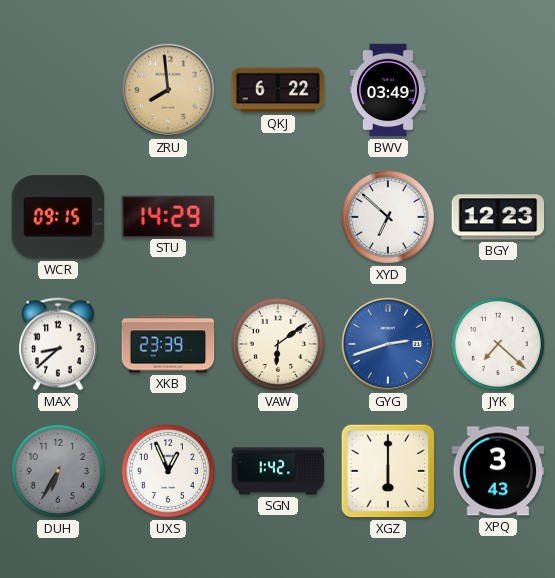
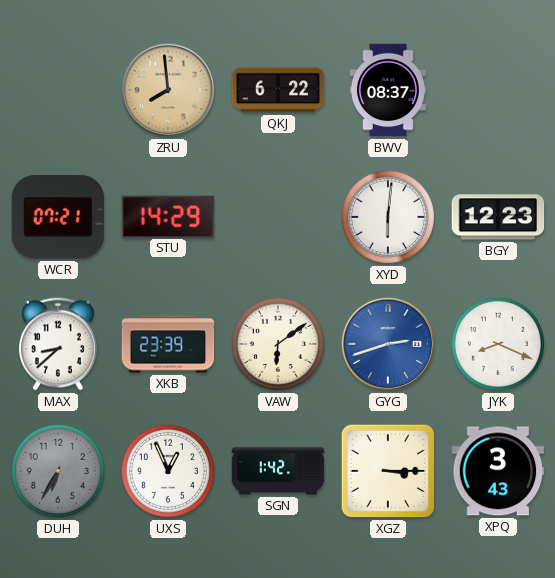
BWV: 03:49 -> 08:37
WCR: 09:15 -> 07:21
XYD: 6:52 -> 6:01
JYK: 7:22 -> 8:19
XGZ: 6:00 -> 3:15
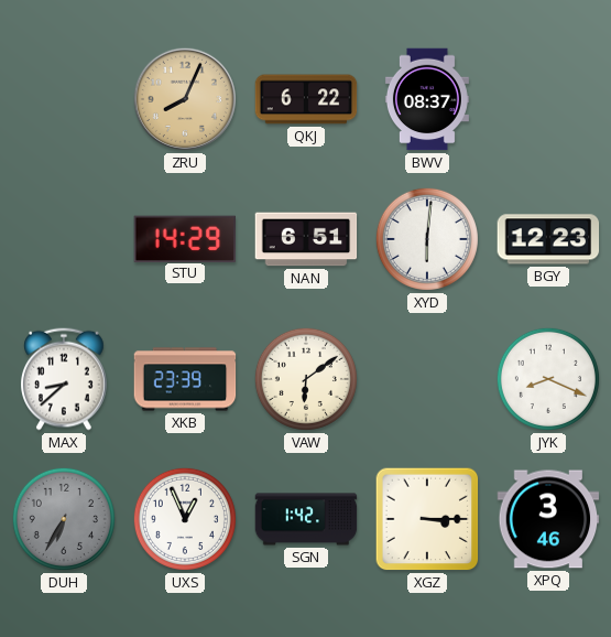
ZRU: 7:59 -> 8:04
WCR: 07:21 -> none
NAN: none -> 6:51
GYG: 2:42 -> none
XPQ: 3:43 -> 3:46
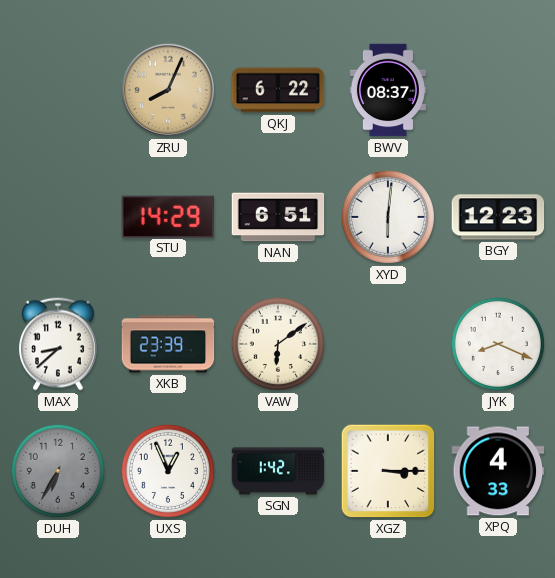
XPQ: 3:46 -> 4:33
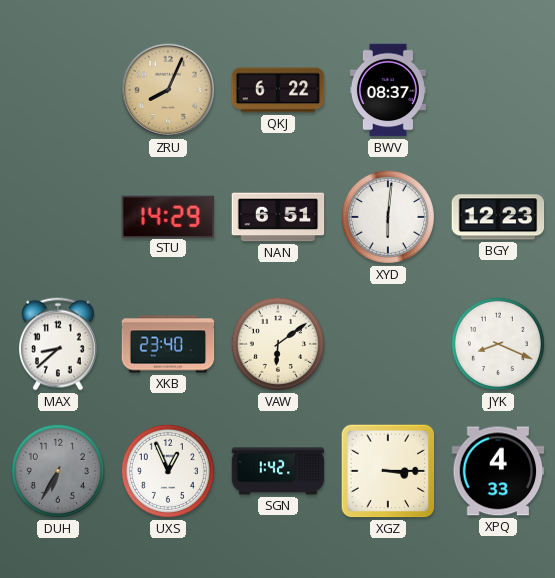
XKB: 23:39 -> 23:40
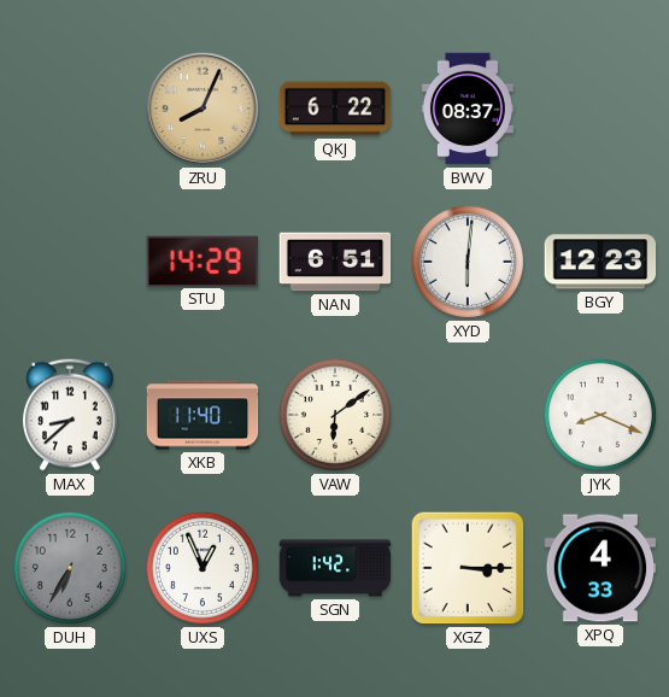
XKB: 23:40 -> 11:40
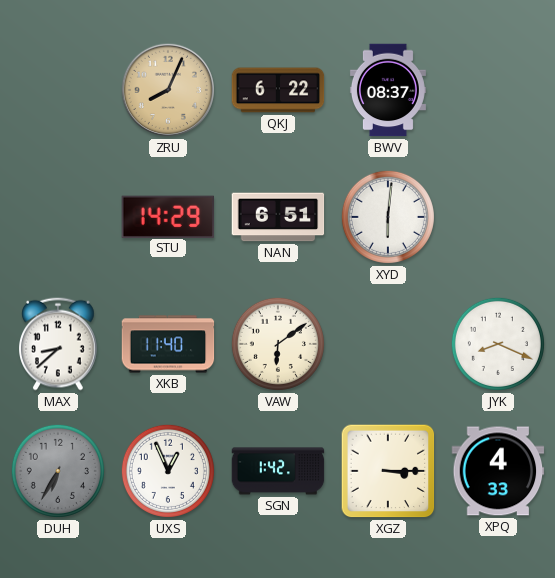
BGY: 12:23 -> none
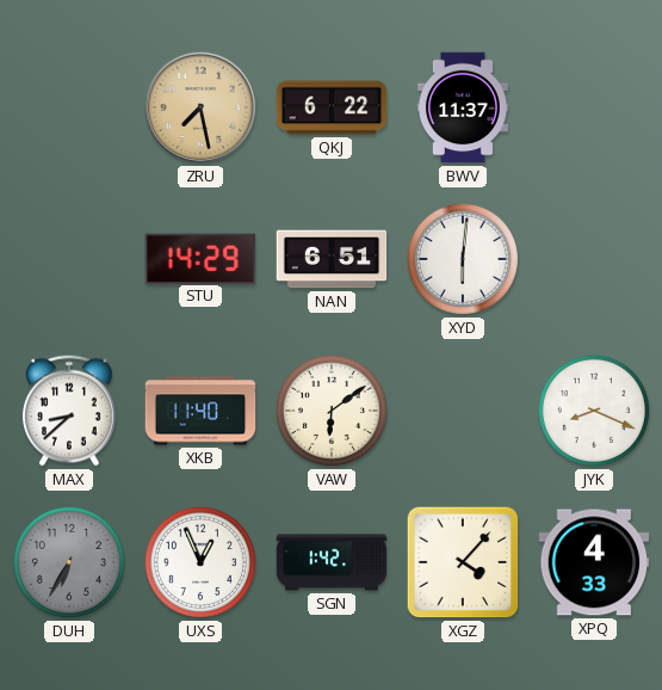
ZRU: 8:04 -> 7:28
BWV: 08:37 -> 11:37
XGZ: 3:15 -> 4:07
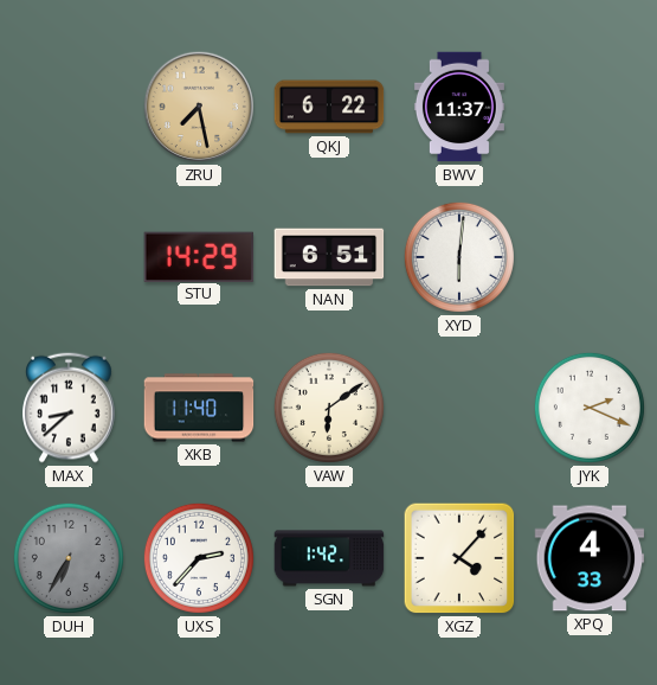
JYK: 8:19 -> 2:19
UXS: 12:56 -> 2:37
